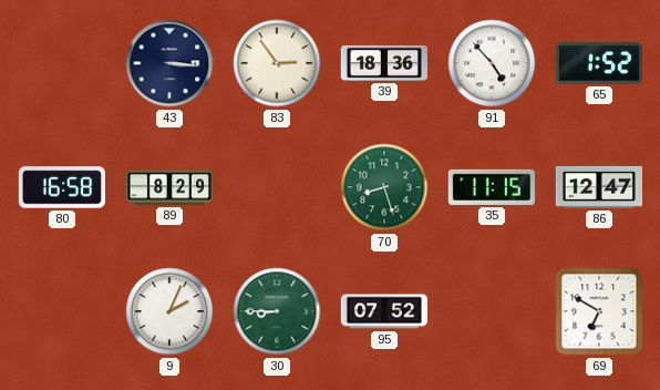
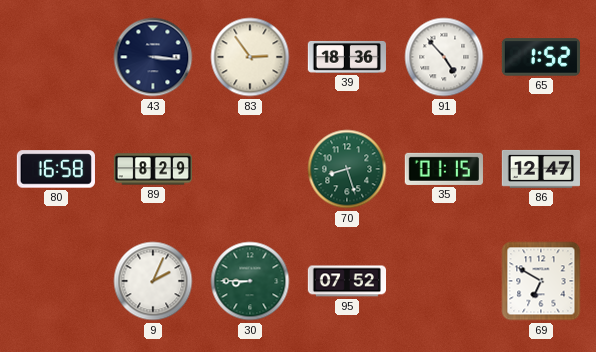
35: 11:15 -> 01:15
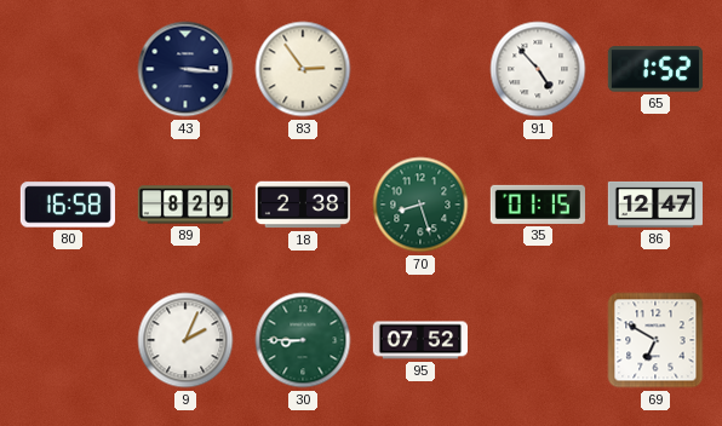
39: 18:36 -> none
18: none -> 2:38
